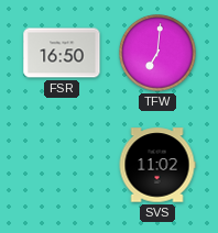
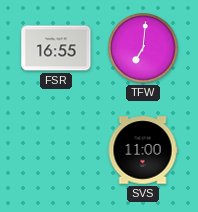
FSR: 16:50 -> 16:55
SVS: 11:02 -> 11:00
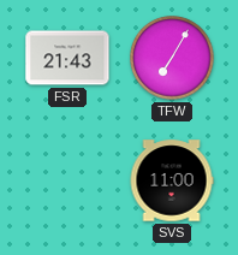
FSR: 16:55 -> 21:43
TFW: 7:01 -> 7:05
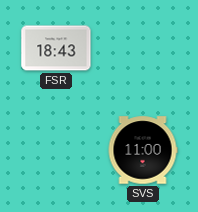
FSR: 21:43 -> 18:43
TFW: 7:05 -> none
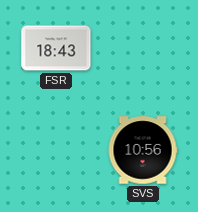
SVS: 11:00 -> 10:56
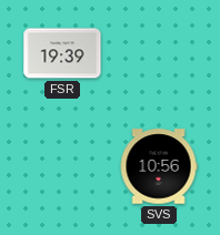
FSR: 18:43 -> 19:39
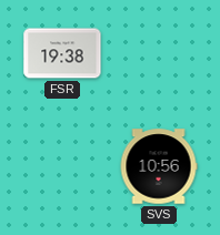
FSR: 19:39 -> 19:38
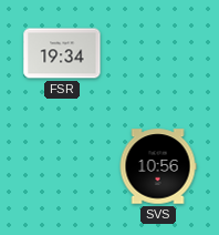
FSR: 19:38 -> 19:34
